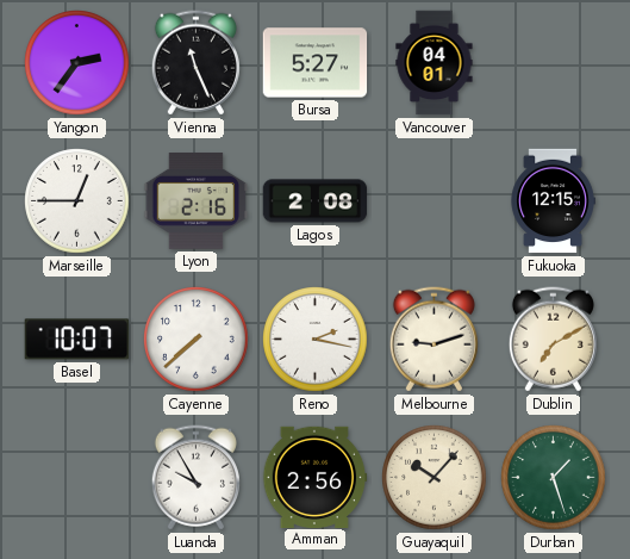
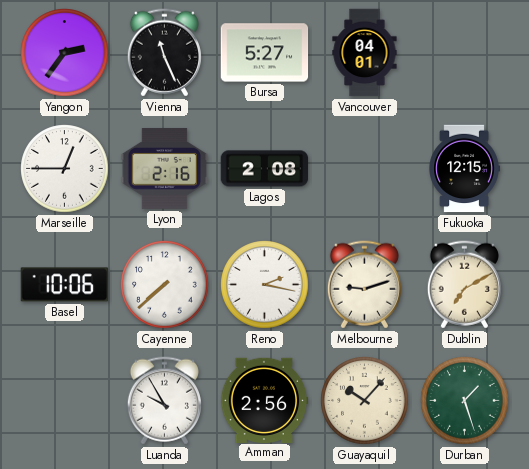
Basel: 10:07 -> 10:06
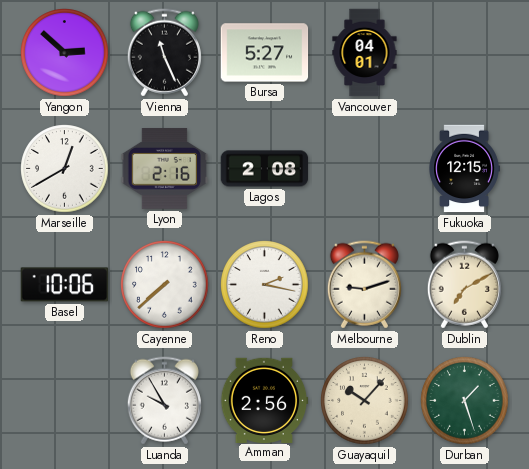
Yangon: 2:36 -> 2:52
Marseille: 12:45 -> 12:40
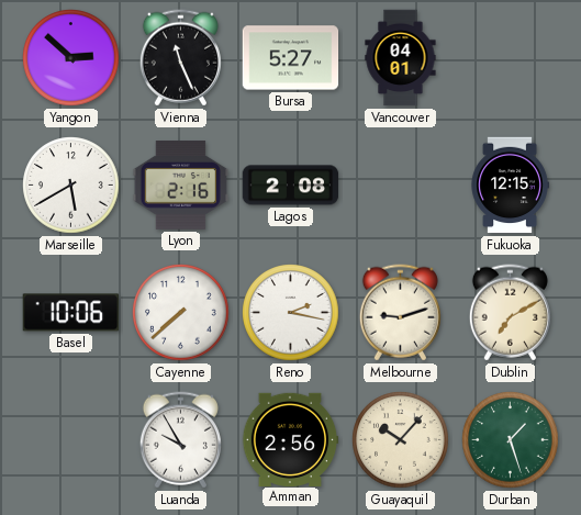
Marseille: 12:40 -> 5:40
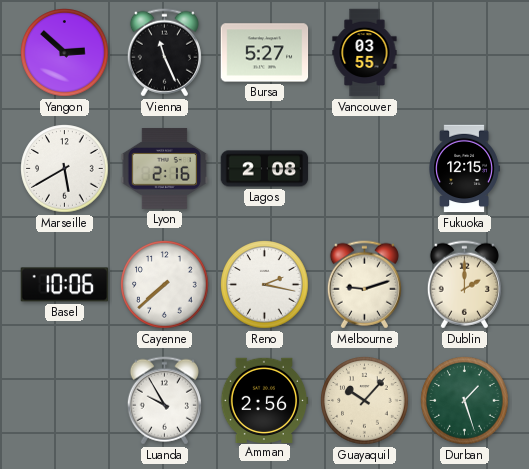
Vancouver: 04:01 -> 03:55
Dublin: 7:10 -> 2:00
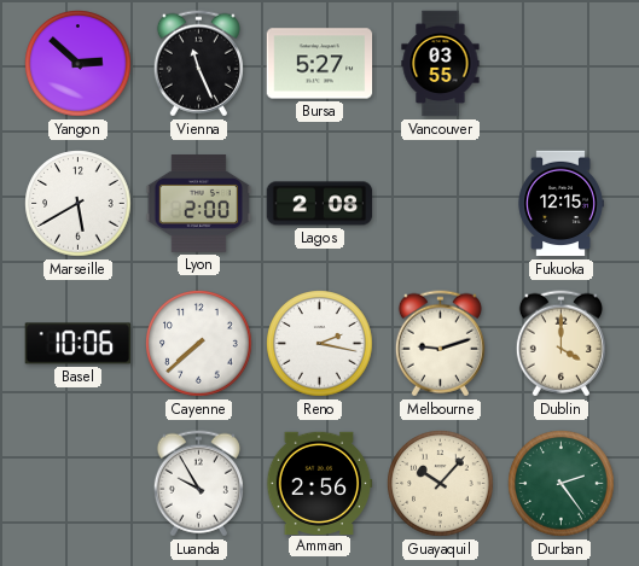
Lyon: 2:16 -> 2:00
Dublin: 2:00 -> 4:00
Durban: 1:27 -> 2:24
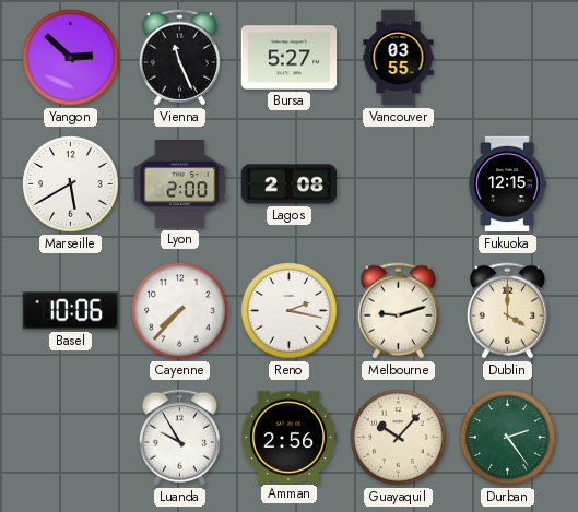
Cayenne: 7:38 -> 7:37
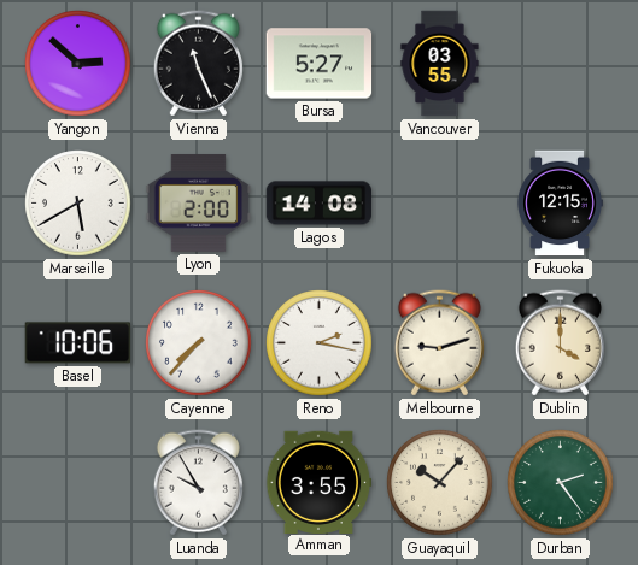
Lagos: 2:08 -> 14:08
Amman: 2:56 -> 3:55
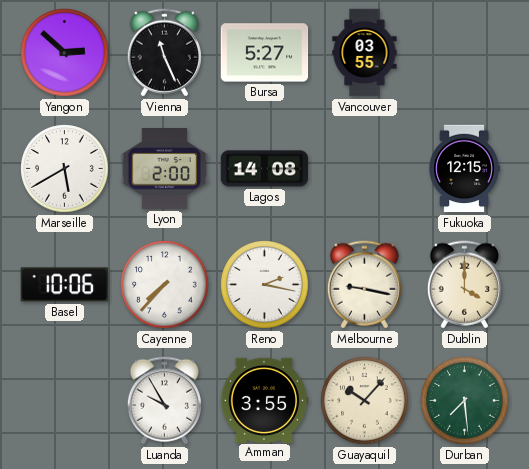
Melbourne: 9:12 -> 9:17
Durban: 2:24 -> 7:29
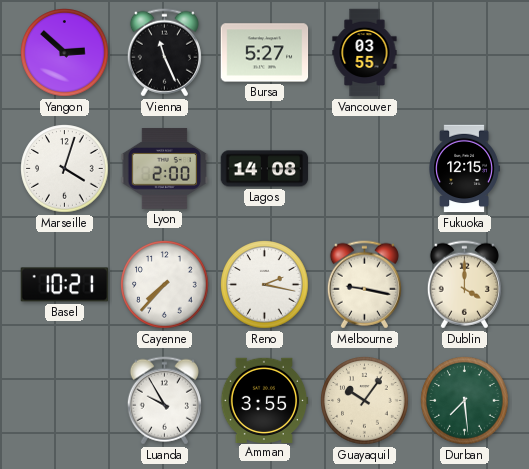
Marseille: 5:40 -> 4:03
Basel: 10:06 -> 10:21
Guayaquil: 10:07 -> 10:06
